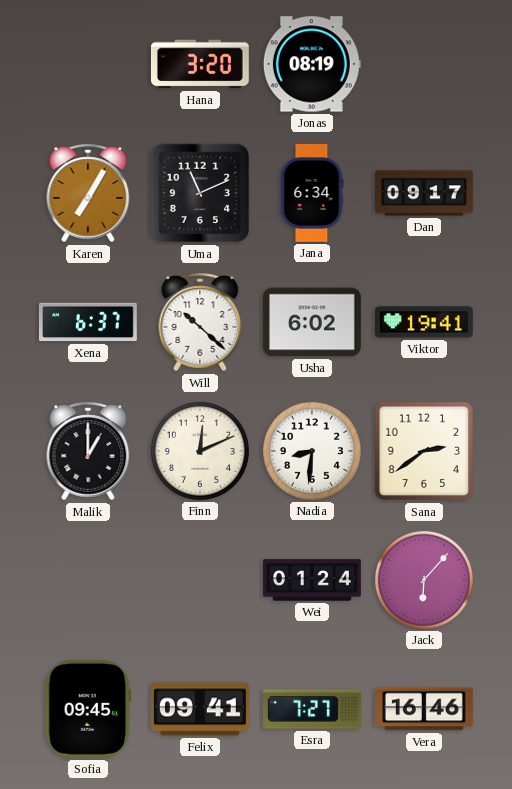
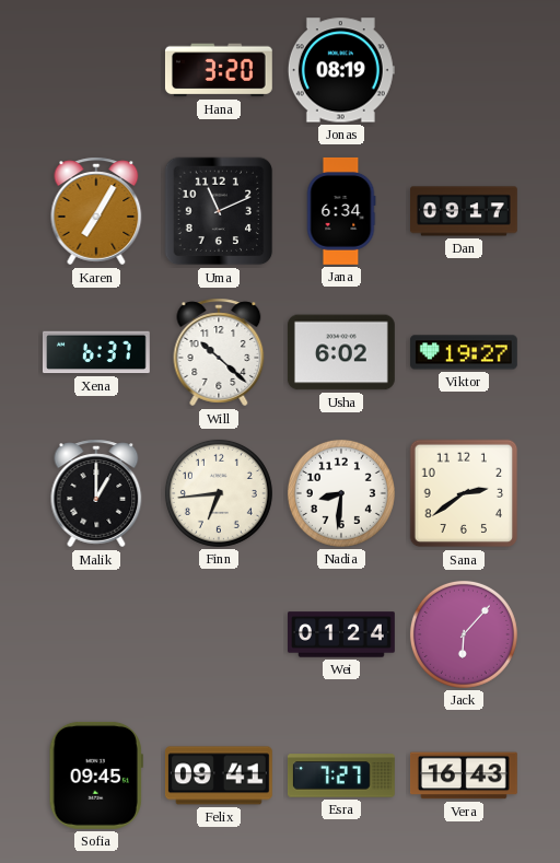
Viktor: 19:41 -> 19:27
Finn: 12:11 -> 6:44
Vera: 16:46 -> 16:43
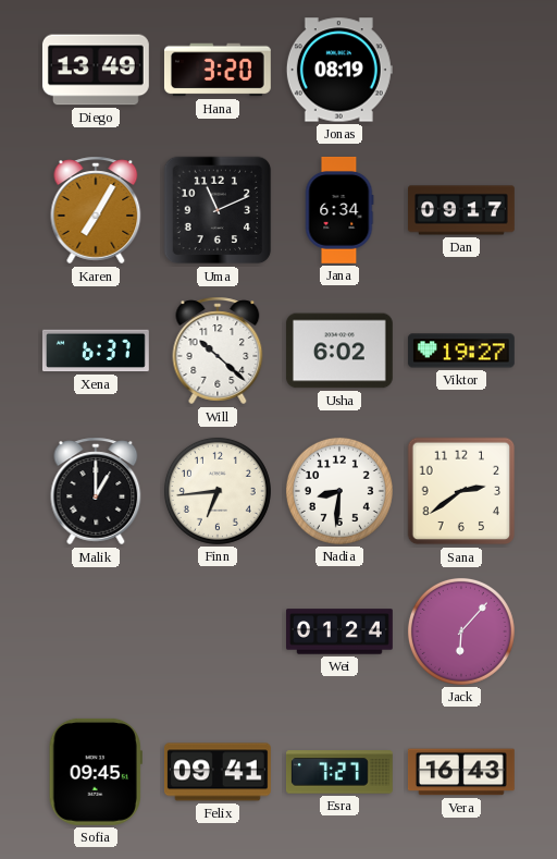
Diego: none -> 13:49
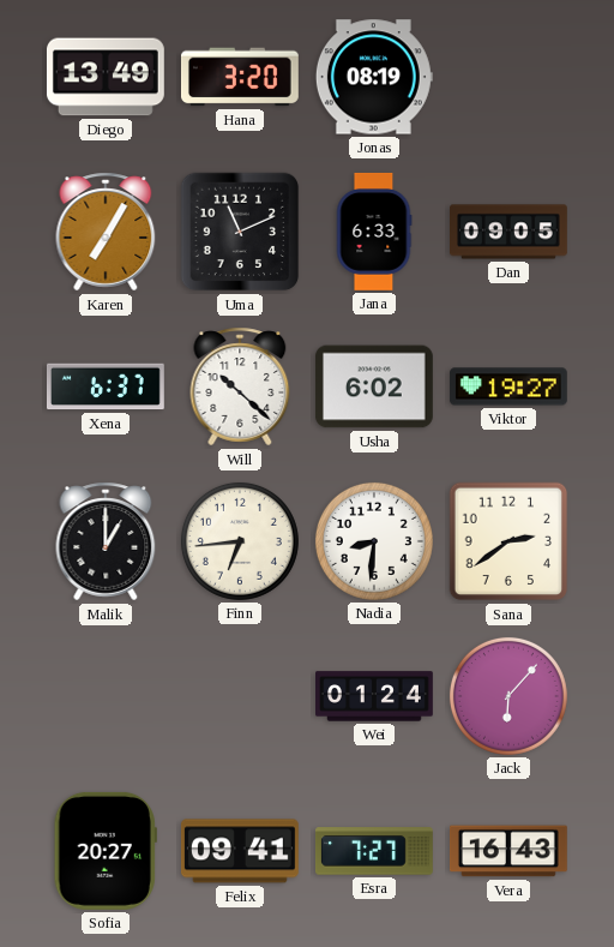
Jana: 6:34 -> 6:33
Dan: 09:17 -> 09:05
Sofia: 09:45 -> 20:27
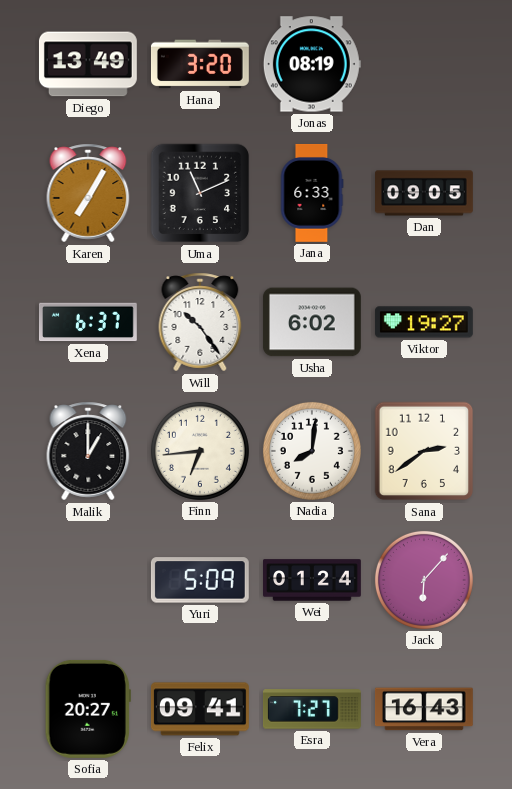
Will: 10:22 -> 10:24
Nadia: 8:31 -> 8:01
Yuri: none -> 5:09
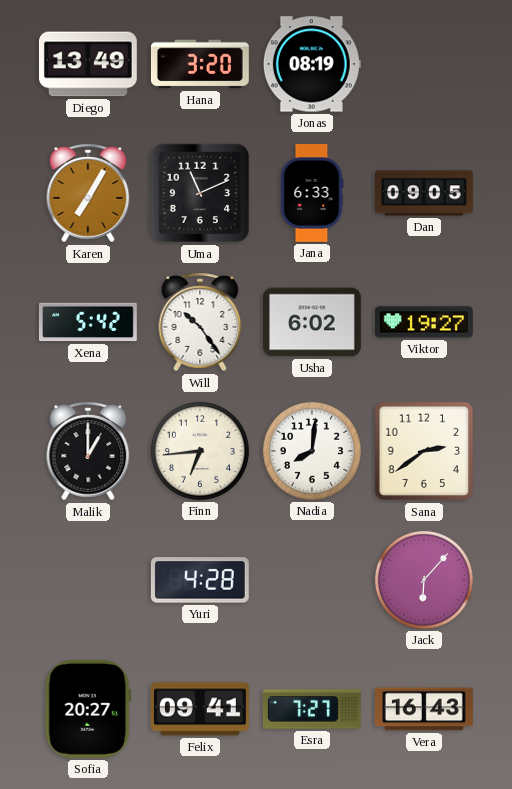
Xena: 6:37 -> 5:42
Yuri: 5:09 -> 4:28
Wei: 01:24 -> none
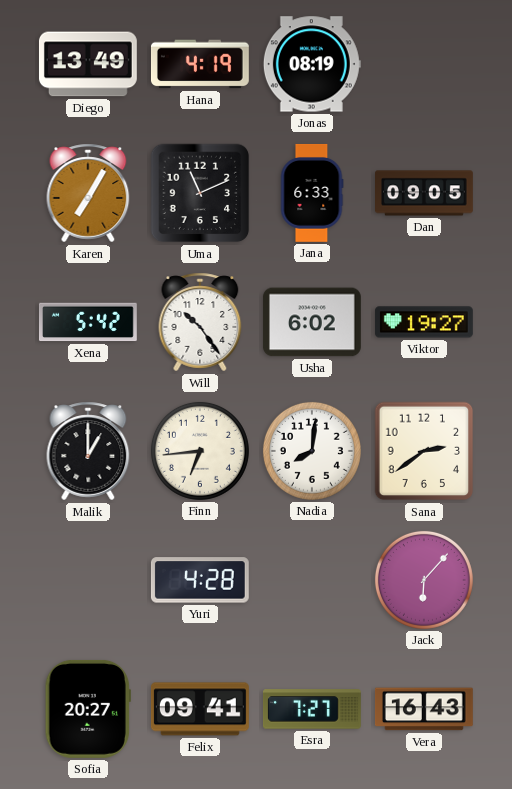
Hana: 3:20 -> 4:19
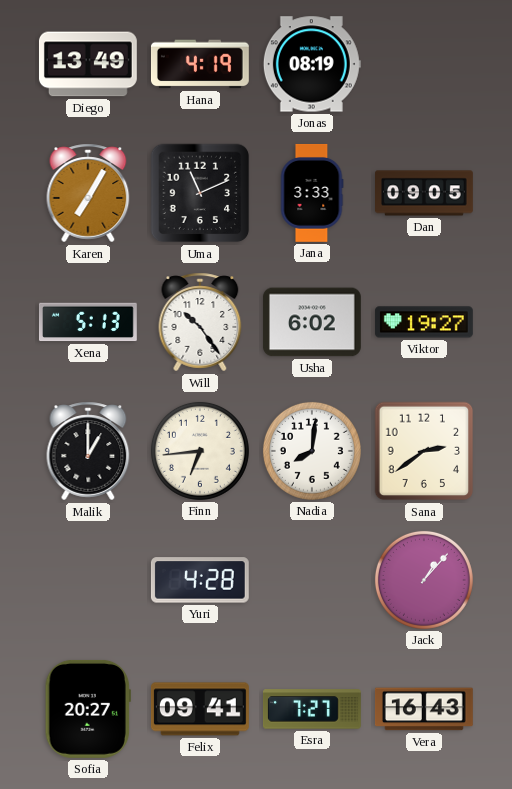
Jana: 6:33 -> 3:33
Xena: 5:42 -> 5:13
Jack: 6:07 -> 1:07
